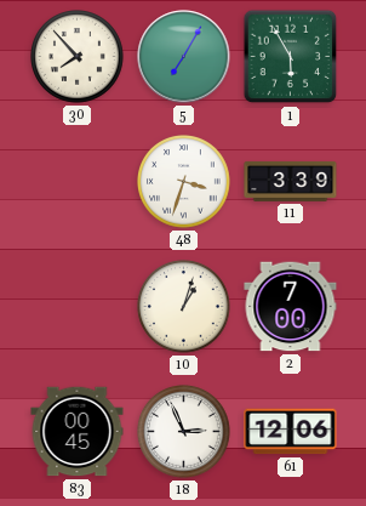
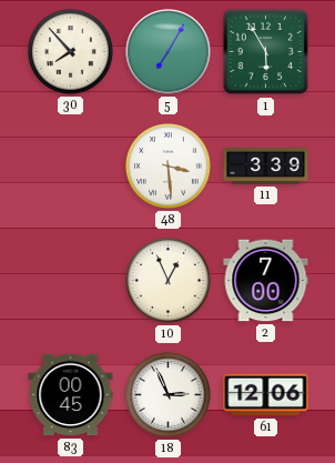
48: 3:33 -> 3:29
10: 1:03 -> 12:56
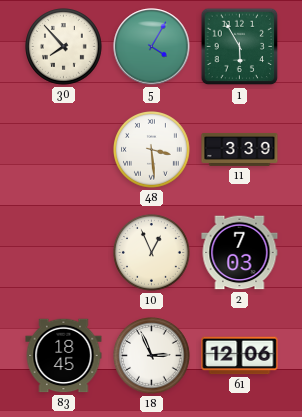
5: 7:05 -> 4:05
2: 7:00 -> 7:03
83: 00:45 -> 18:45
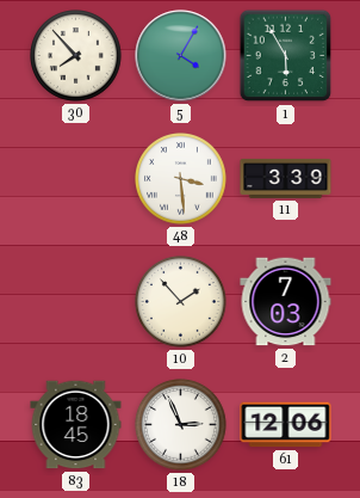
10: 12:56 -> 1:53
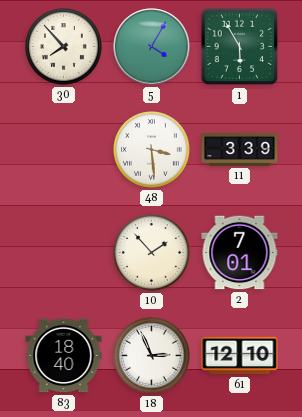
2: 7:03 -> 7:01
83: 18:45 -> 18:40
61: 12:06 -> 12:10
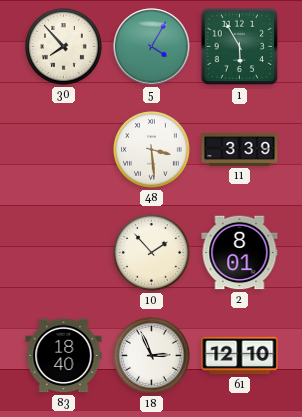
2: 7:01 -> 8:01
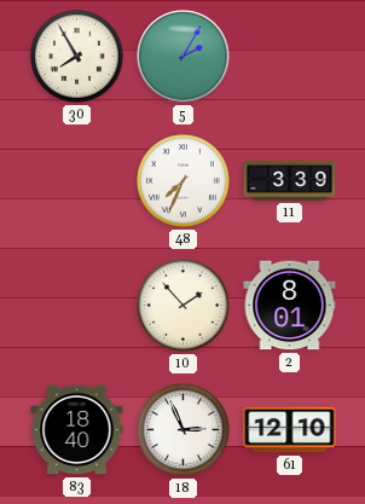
30: 7:53 -> 7:55
5: 4:05 -> 2:05
1: 5:55 -> none
48: 3:29 -> 7:34
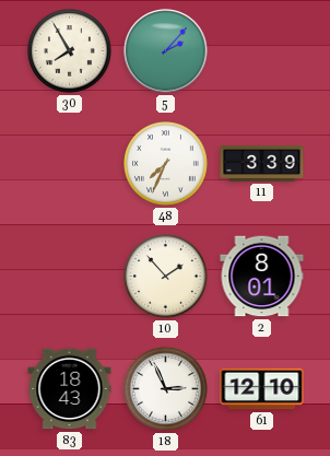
5: 2:05 -> 2:07
83: 18:40 -> 18:43
